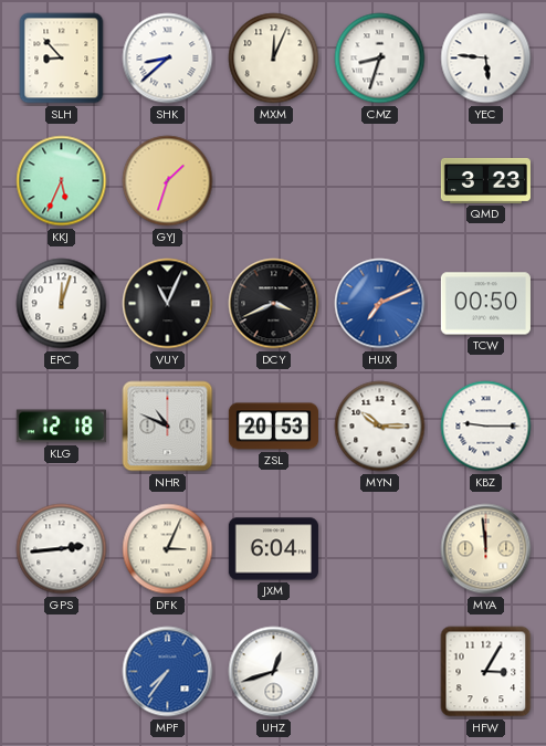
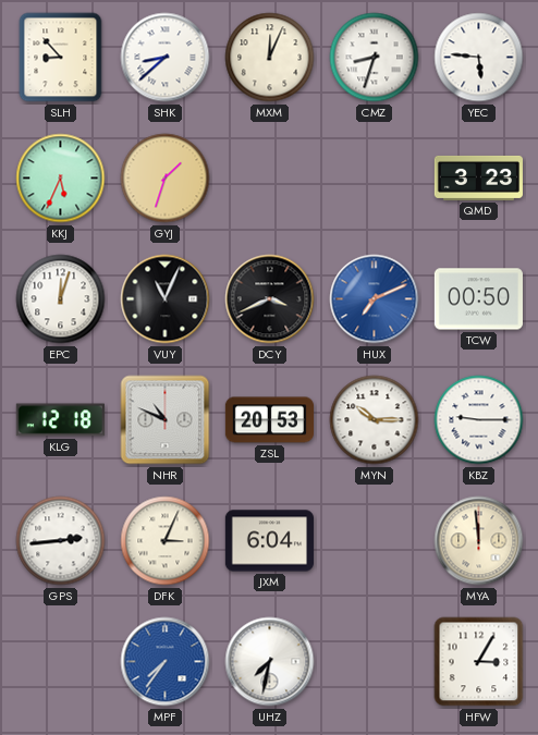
UHZ: 12:42 -> 7:32
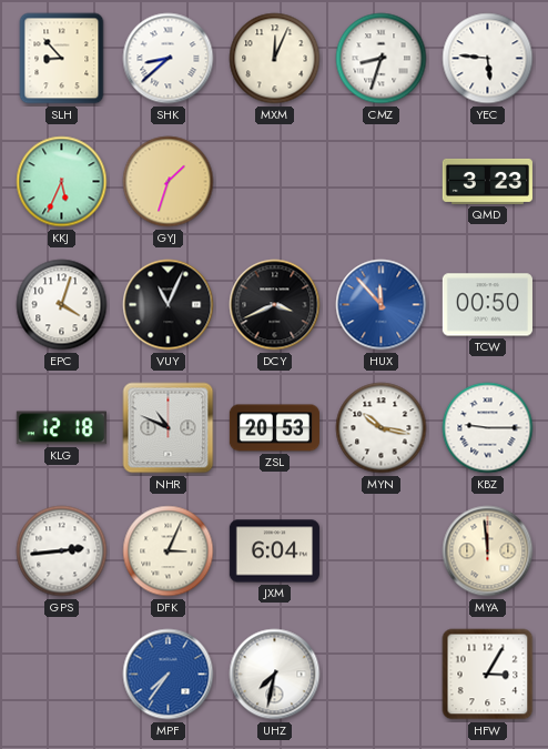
EPC: 12:03 -> 4:03
HUX: 7:11 -> 11:53
MYN: 10:15 -> 10:17
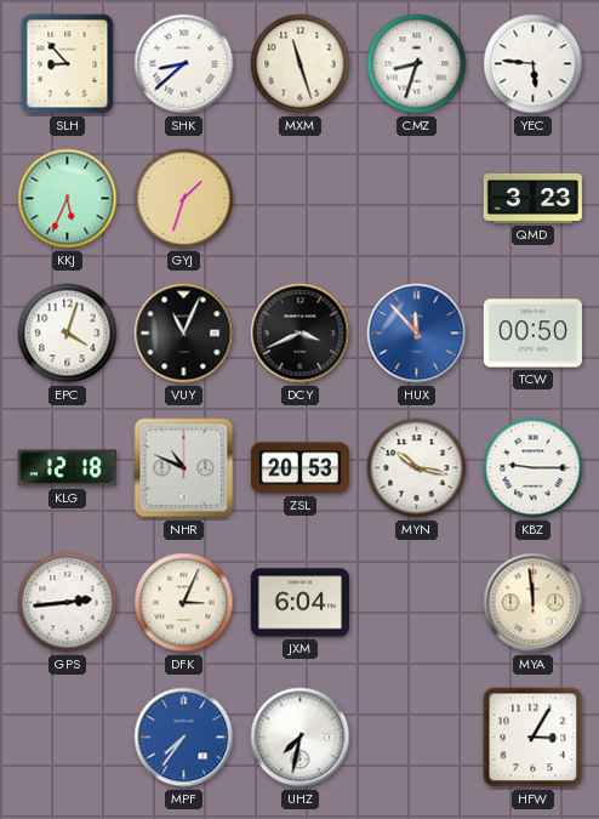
MXM: 12:04 -> 11:27
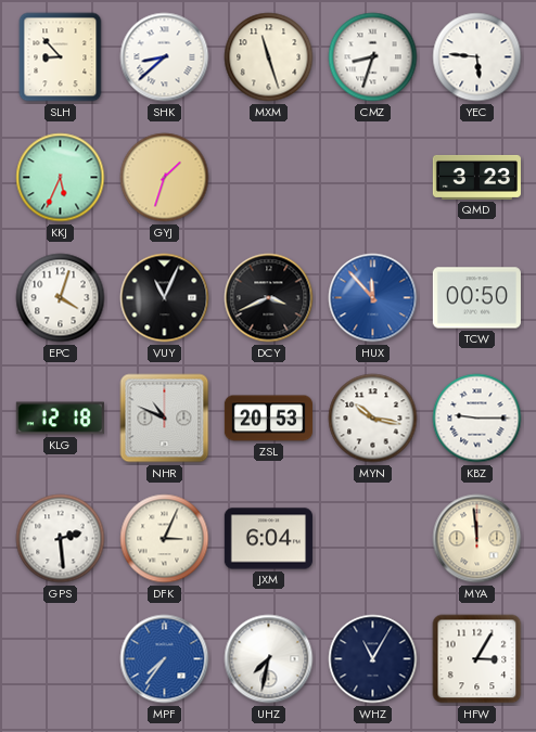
GPS: 2:44 -> 2:29
WHZ: none -> 11:05
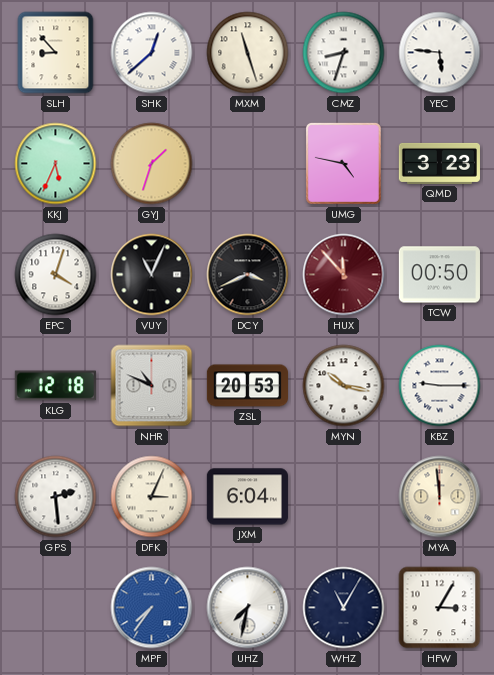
SHK: 8:38 -> 12:38
UMG: none -> 4:47
HUX dial: blue -> burgundy
